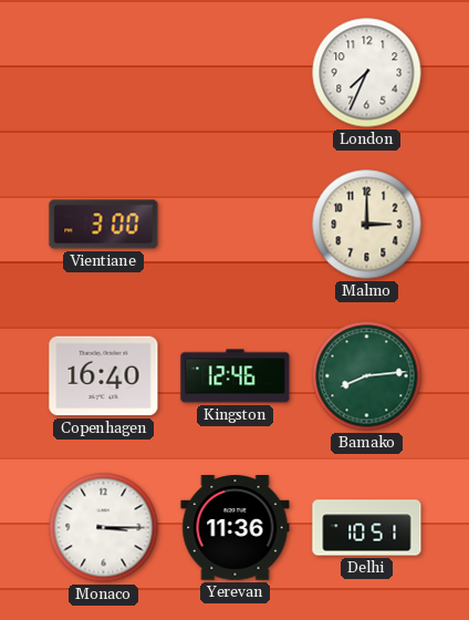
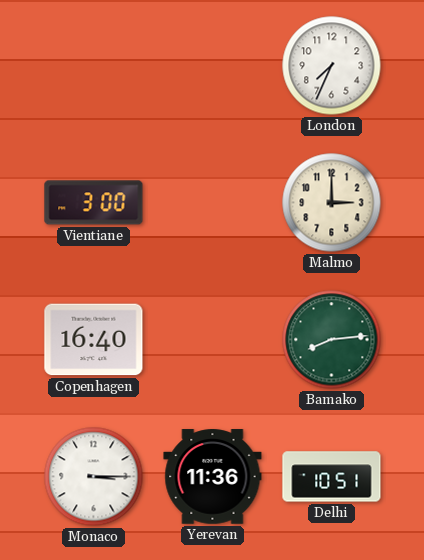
Kingston: 12:46 -> none
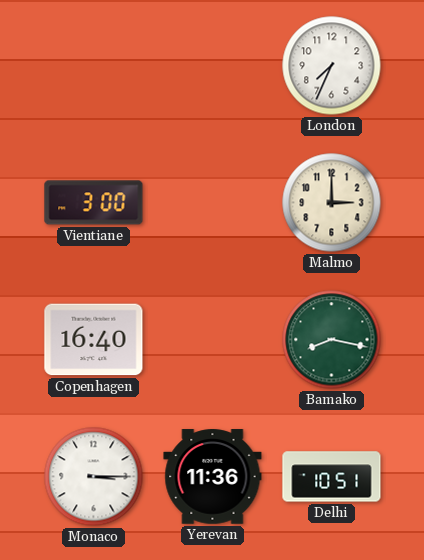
Bamako: 8:14 -> 8:17
